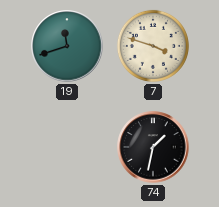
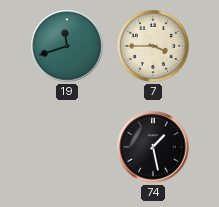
7: 3:48 -> 3:45
74: 1:32 -> 1:28
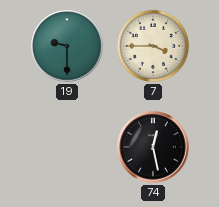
19: 11:42 -> 9:30
74: 1:28 -> 12:28
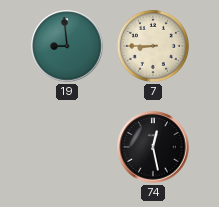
19: 9:30 -> 8:59
7: 3:45 -> 8:45
